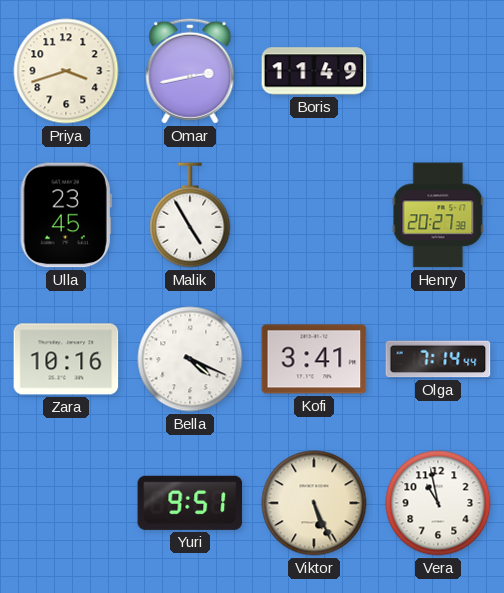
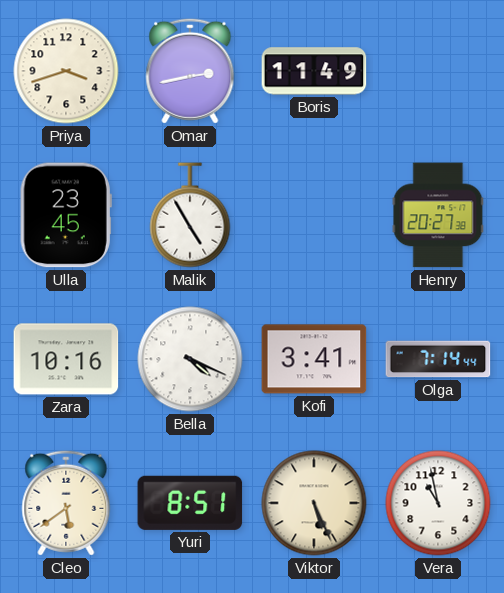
Cleo: none -> 5:39
Yuri: 9:51 -> 8:51
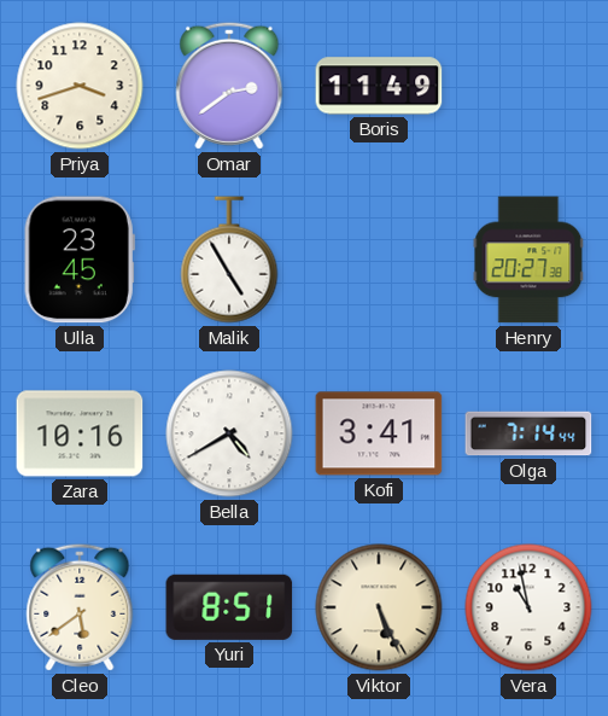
Omar: 2:43 -> 2:39
Bella: 4:19 -> 4:40
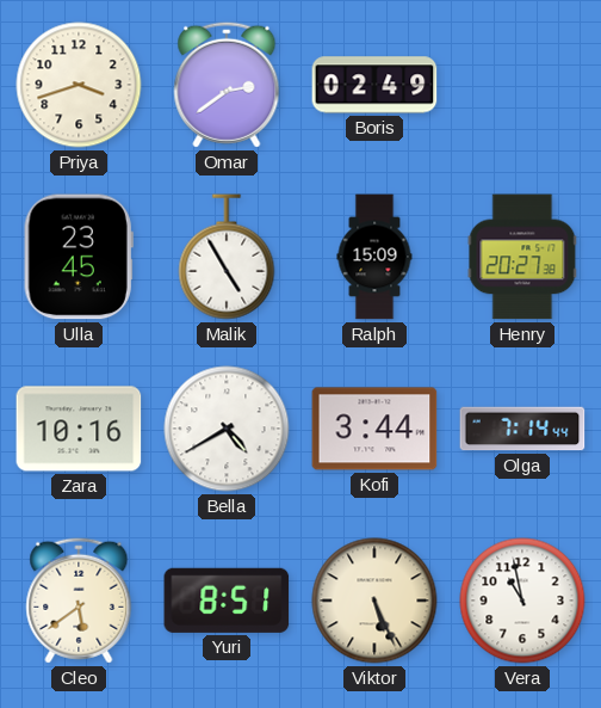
Boris: 11:49 -> 02:49
Ralph: none -> 15:09
Kofi: 3:41 -> 3:44
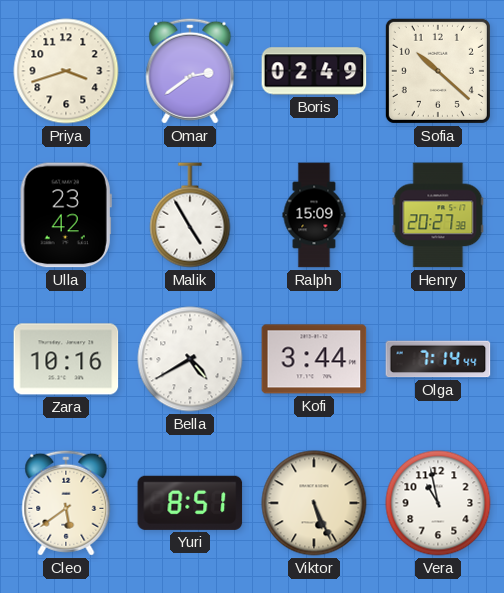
Sofia: none -> 10:22
Ulla: 23:45 -> 23:42
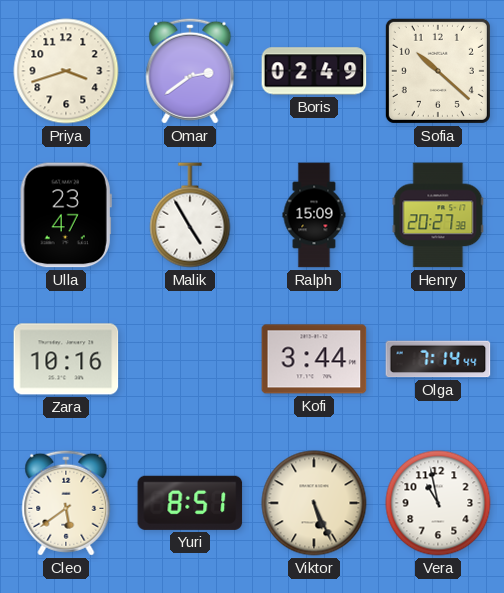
Ulla: 23:42 -> 23:47
Bella: 4:40 -> none
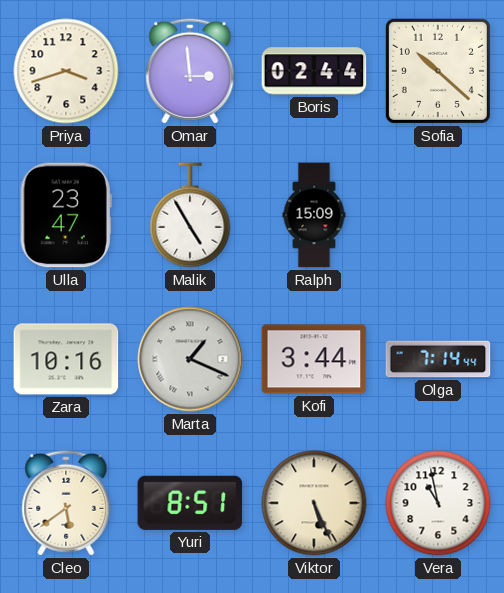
Omar: 2:39 -> 2:59
Boris: 02:49 -> 02:44
Henry: 20:27 -> none
Marta: none -> 1:19
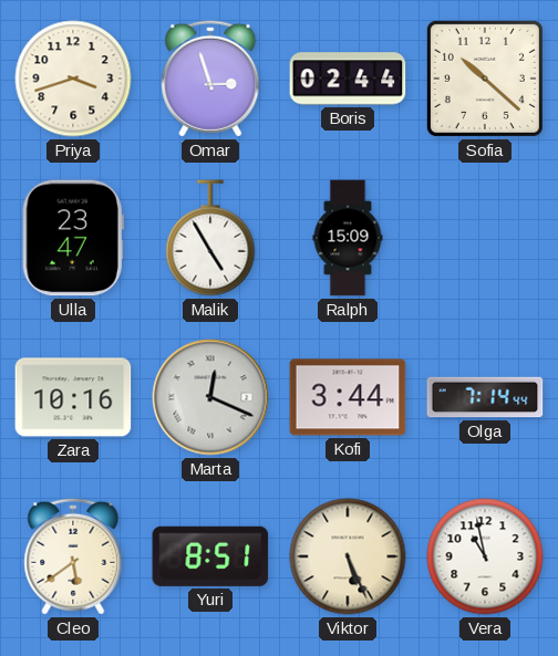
Omar: 2:59 -> 2:57
Marta: 1:19 -> 12:19
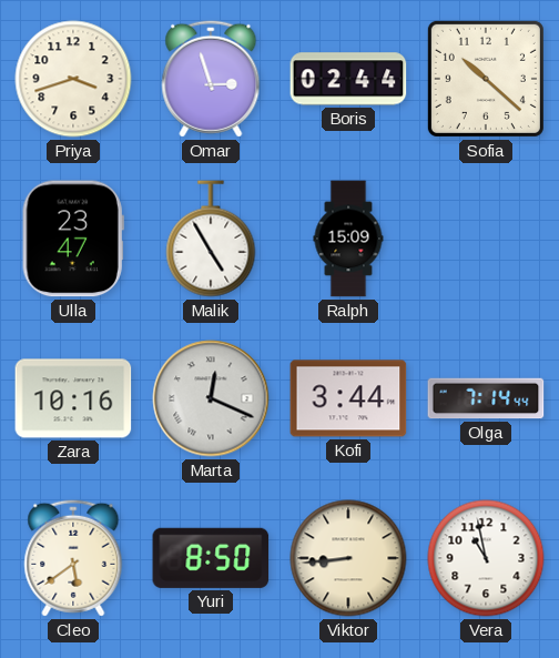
Yuri: 8:51 -> 8:50
Viktor: 5:26 -> 8:44
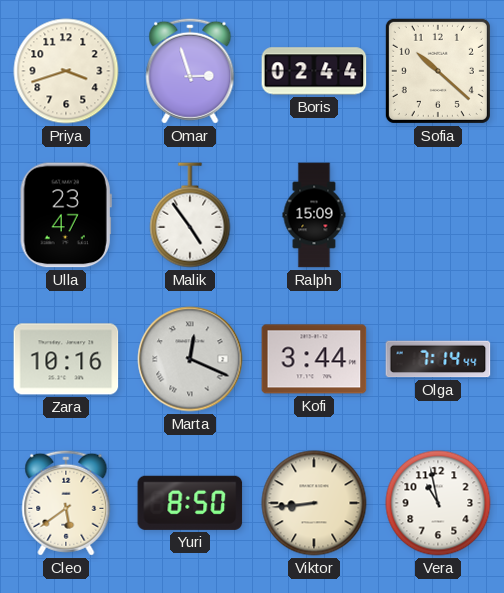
Malik: 4:55 -> 4:54
